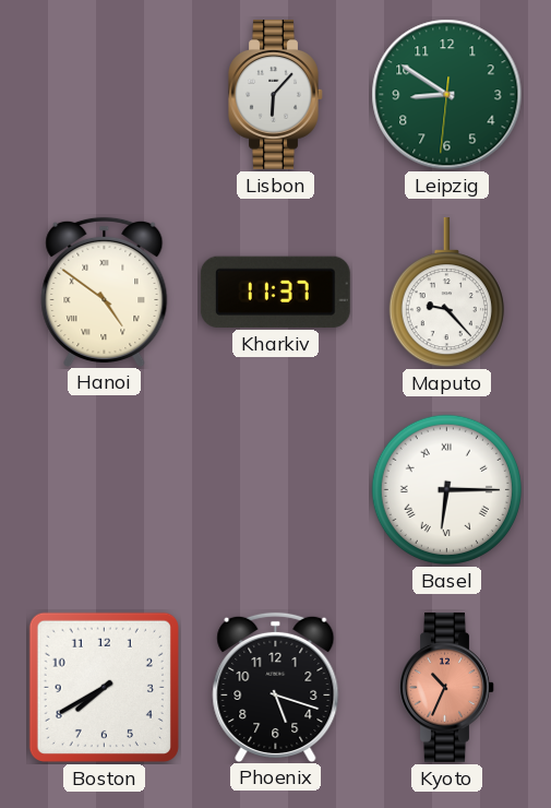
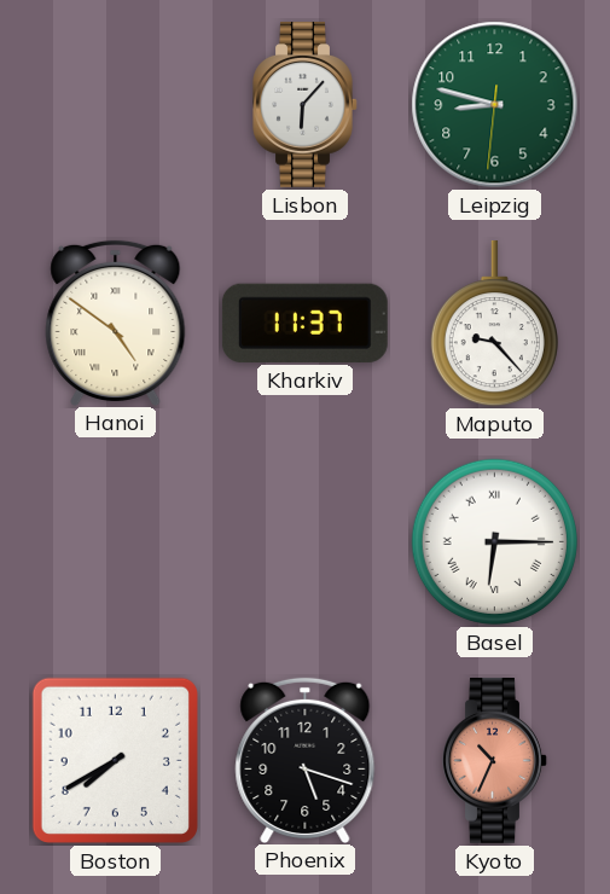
Leipzig: 8:50 -> 8:47
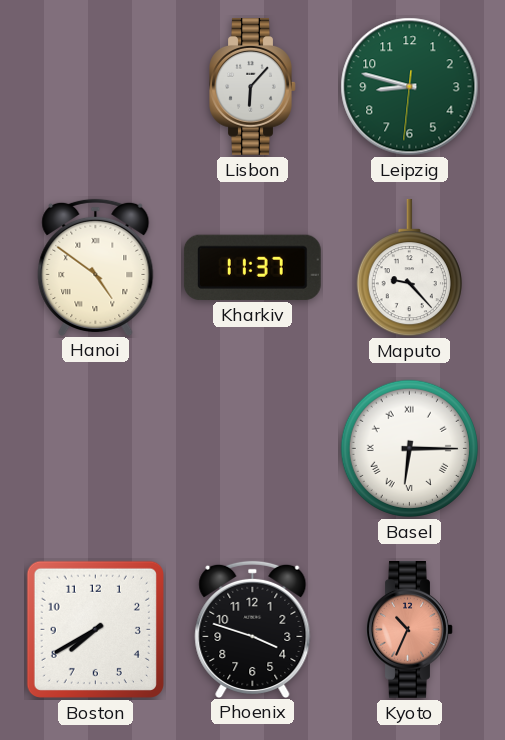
Phoenix: 5:18 -> 3:48
